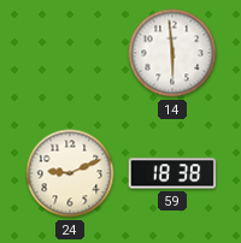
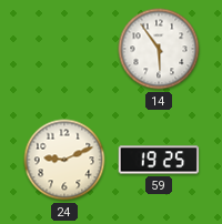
14: 5:59 -> 5:54
59: 18:38 -> 19:25
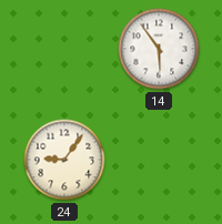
24: 9:11 -> 9:06
59: 19:25 -> none
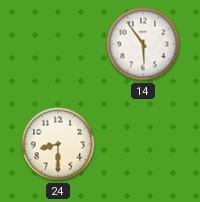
24: 9:06 -> 8:30
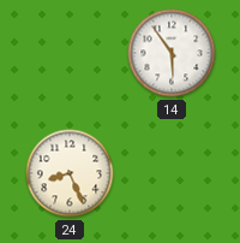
24: 8:30 -> 8:26
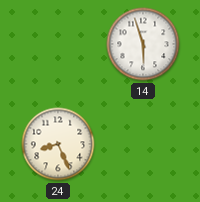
14: 5:54 -> 5:57
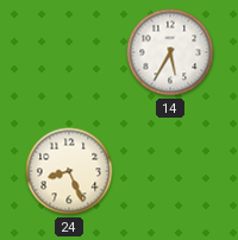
14: 5:57 -> 5:35
